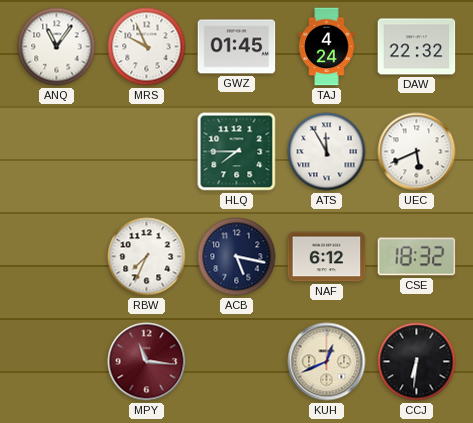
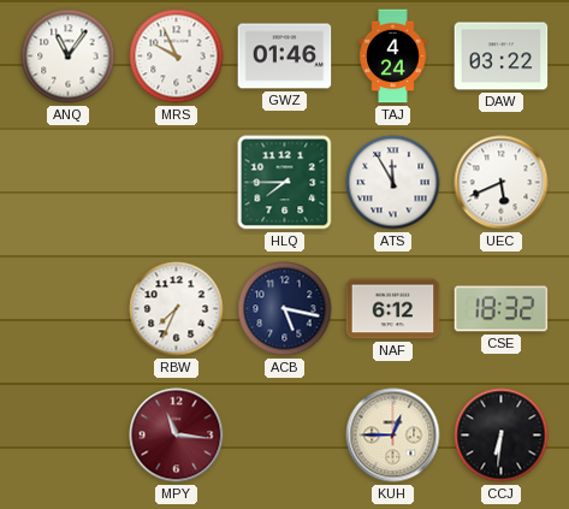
GWZ: 01:45 -> 01:46
DAW: 22:32 -> 03:22
KUH: 12:41 -> 12:45
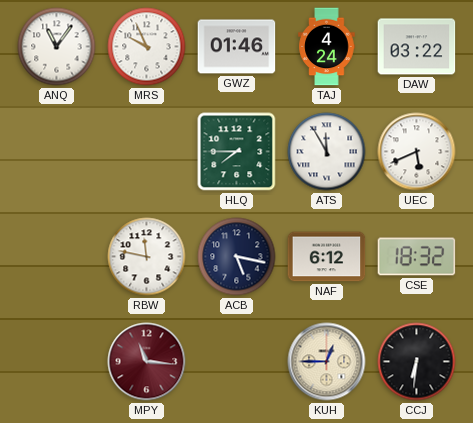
RBW: 7:34 -> 11:47
